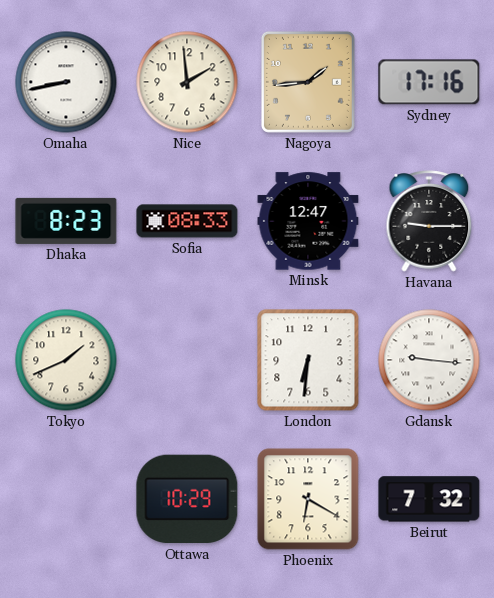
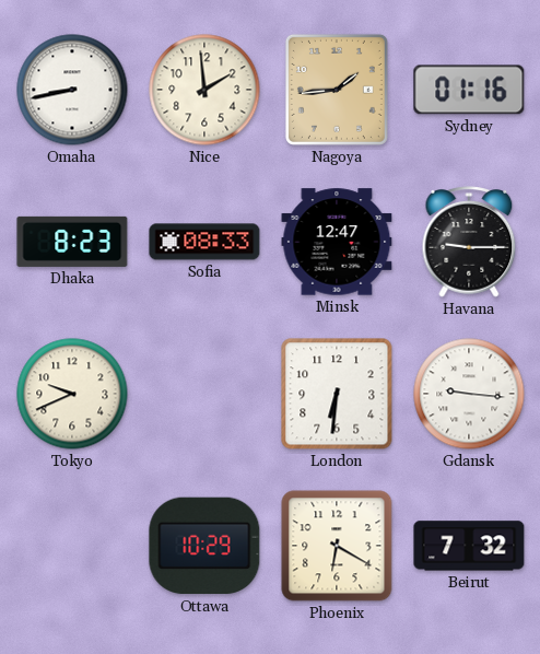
Sydney: 17:16 -> 01:16
Tokyo: 1:41 -> 9:41
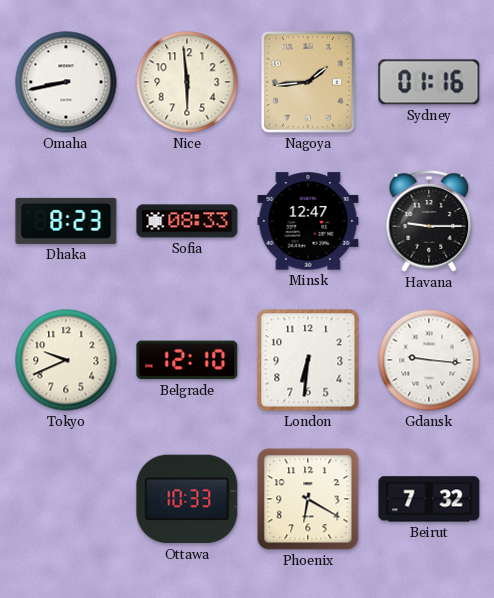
Nice: 1:59 -> 5:59
Belgrade: none -> 12:10
Ottawa: 10:29 -> 10:33
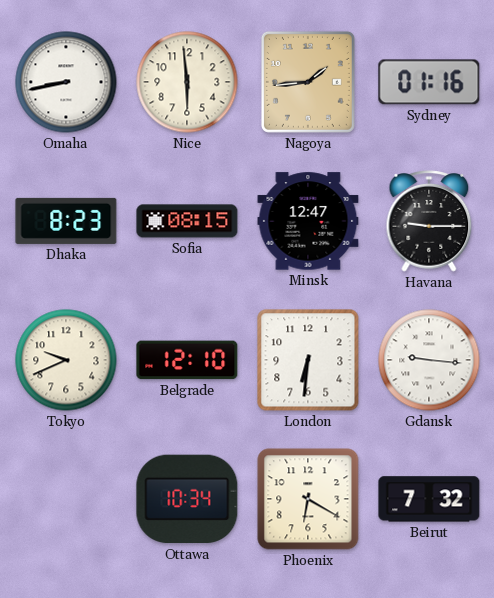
Sofia: 08:33 -> 08:15
Ottawa: 10:33 -> 10:34
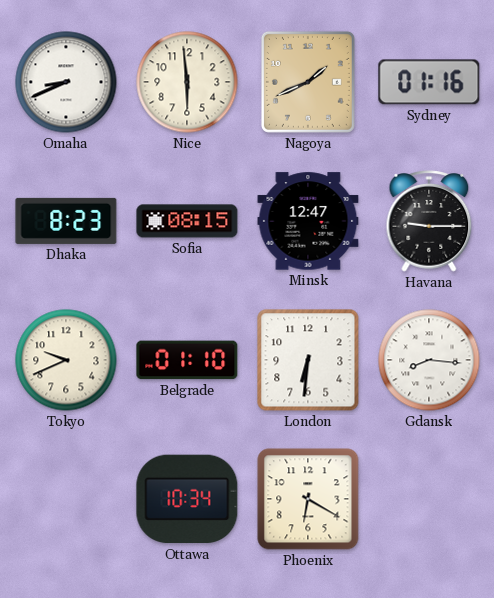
Omaha: 8:43 -> 8:41
Nagoya: 1:44 -> 1:41
Belgrade: 12:10 -> 01:10
Gdansk: 9:16 -> 8:16
Beirut: 7:32 -> none
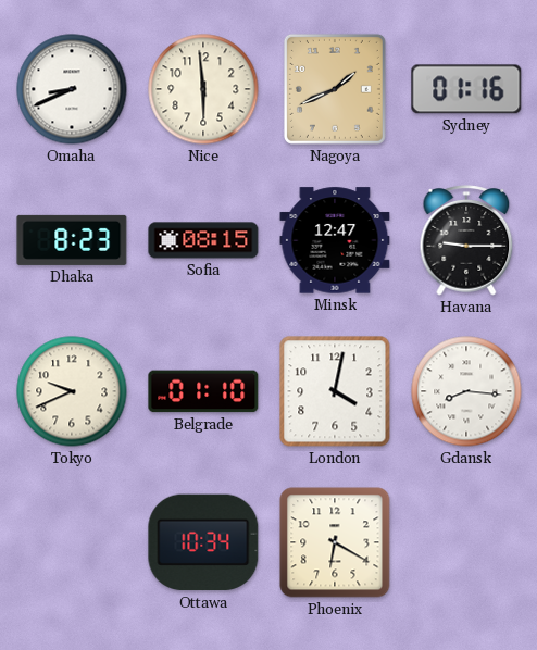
London: 6:31 -> 4:02
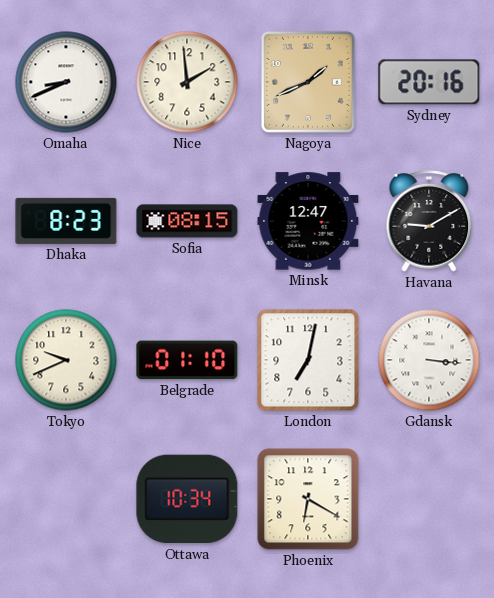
Nice: 5:59 -> 1:59
Sydney: 01:16 -> 20:16
Havana: 9:15 -> 9:10
London: 4:02 -> 7:02
Gdansk: 8:16 -> 3:16
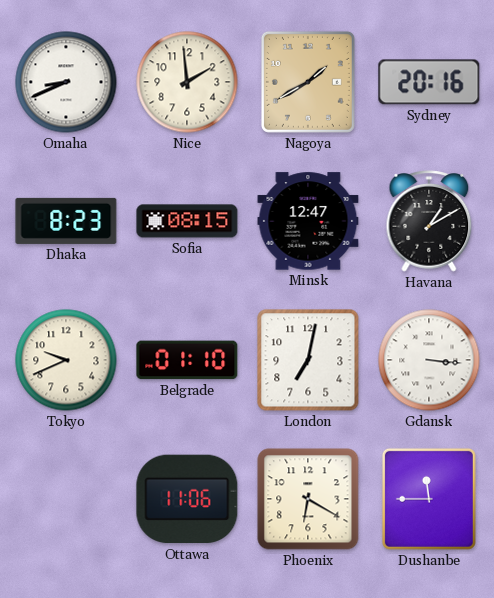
Nagoya: 1:41 -> 1:40
Havana: 9:10 -> 1:10
Ottawa: 10:34 -> 11:06
Dushanbe: none -> 11:45
